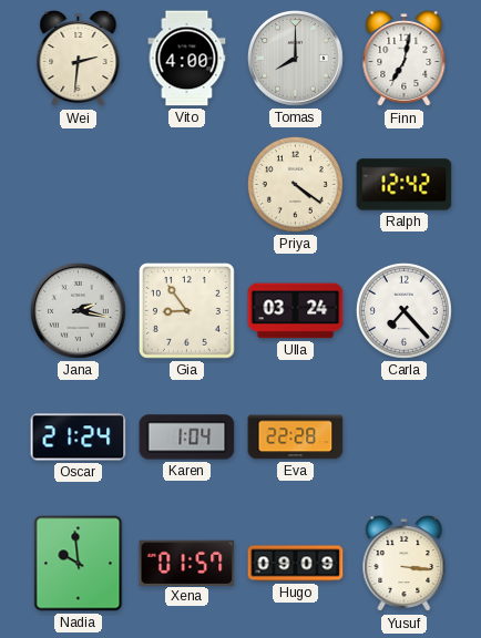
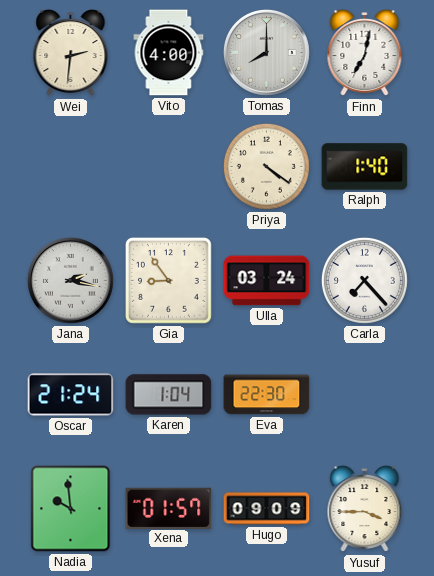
Ralph: 12:42 -> 1:40
Eva: 22:28 -> 22:30
Yusuf: 3:16 -> 3:45
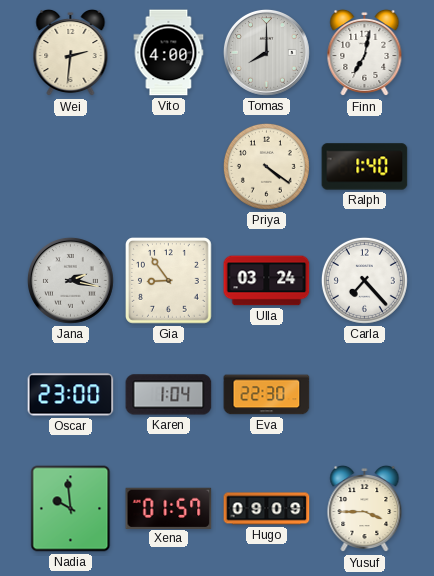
Oscar: 21:24 -> 23:00
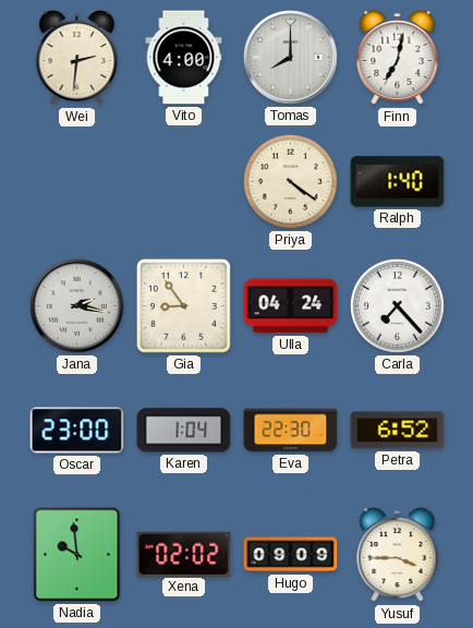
Ulla: 03:24 -> 04:24
Petra: none -> 6:52
Xena: 01:57 -> 02:02
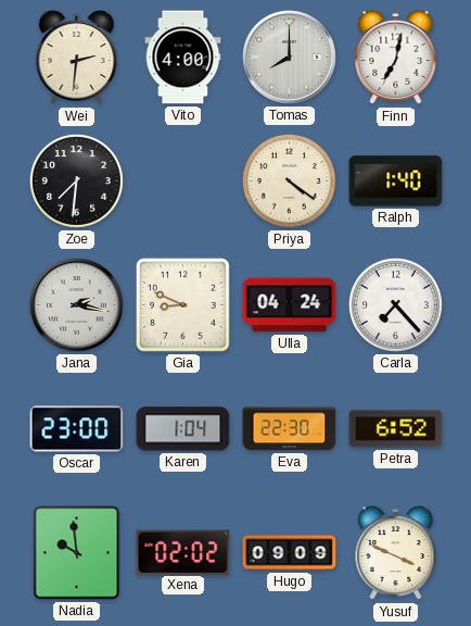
Zoe: none -> 7:31
Gia: 8:54 -> 8:49
Yusuf: 3:45 -> 3:49
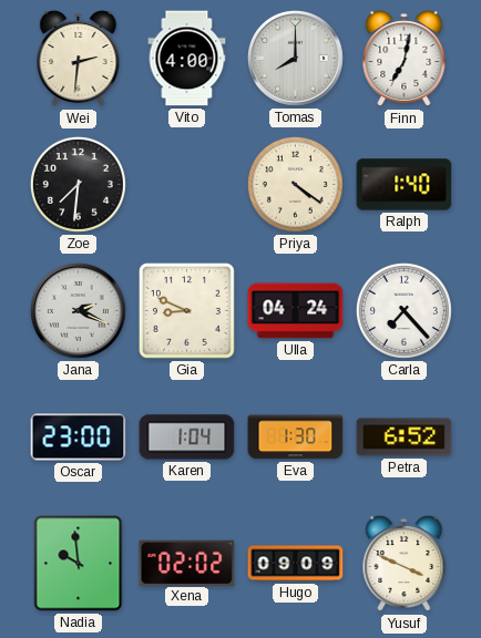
Jana: 2:17 -> 2:19
Eva: 22:30 -> 1:30
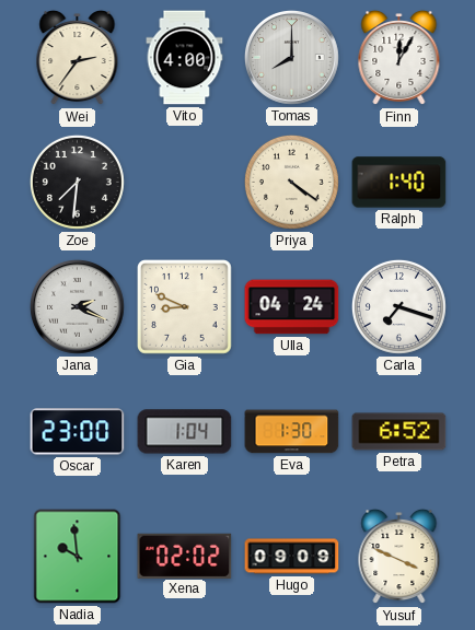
Wei: 2:31 -> 2:36
Finn: 7:02 -> 12:05
Carla: 7:23 -> 7:18
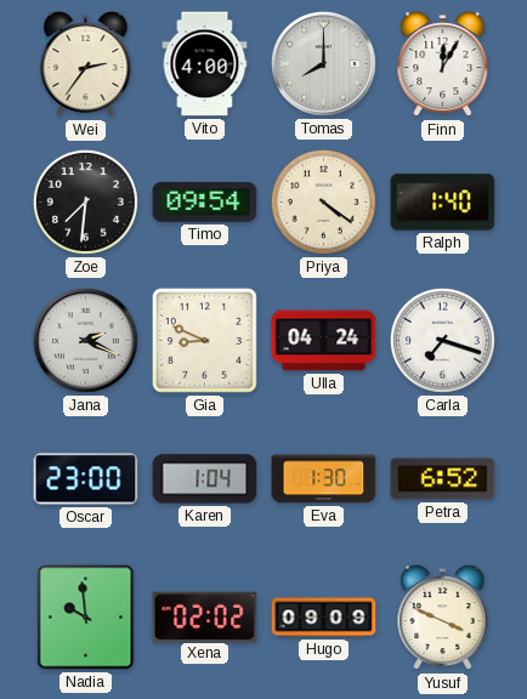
Timo: none -> 09:54
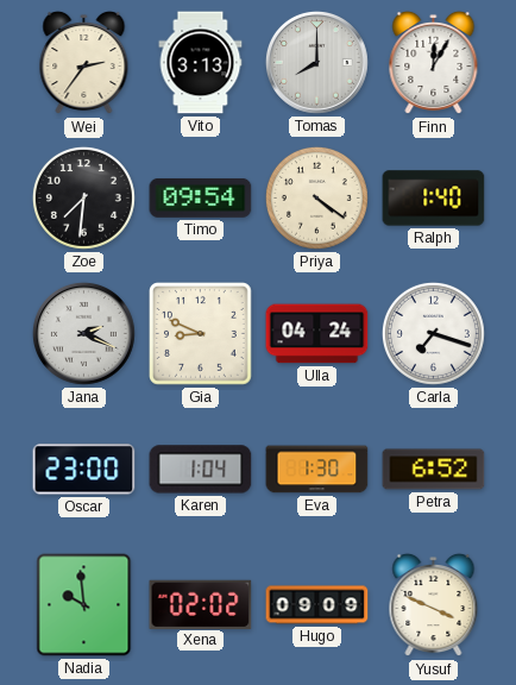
Vito: 4:00 -> 3:13
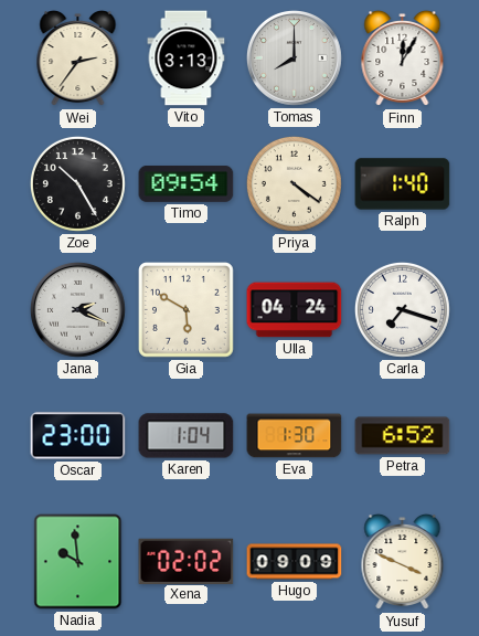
Zoe: 7:31 -> 10:25
Gia: 8:49 -> 5:50
